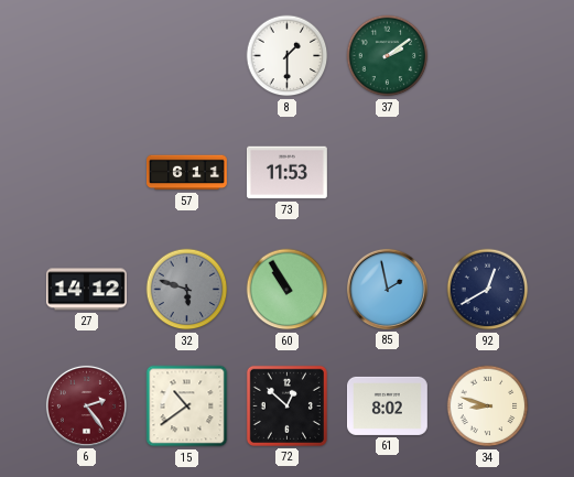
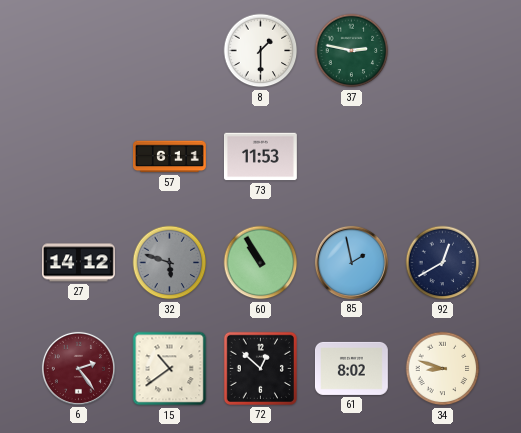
37: 2:09 -> 2:47
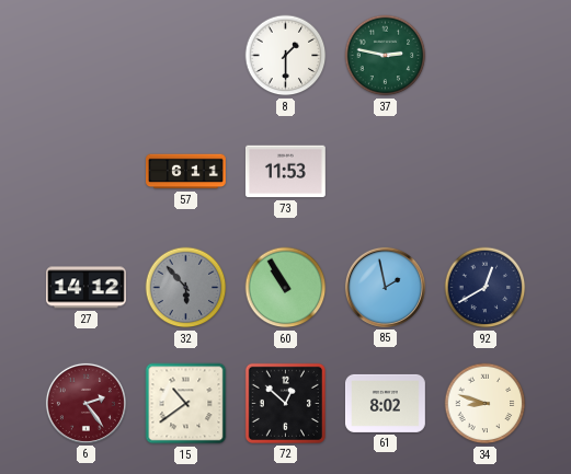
32: 5:48 -> 5:53
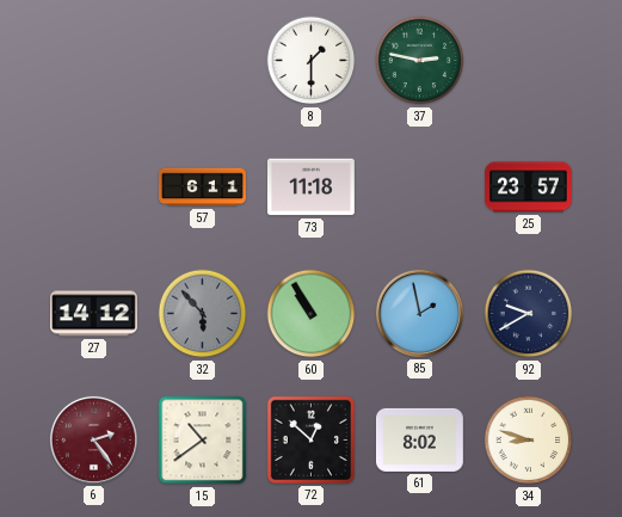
73: 11:53 -> 11:18
25: none -> 23:57
92: 12:40 -> 9:40
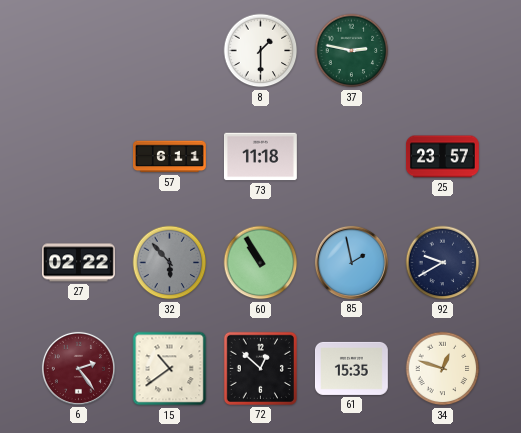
27: 14:12 -> 02:22
61: 8:02 -> 15:35
34: 8:48 -> 12:48
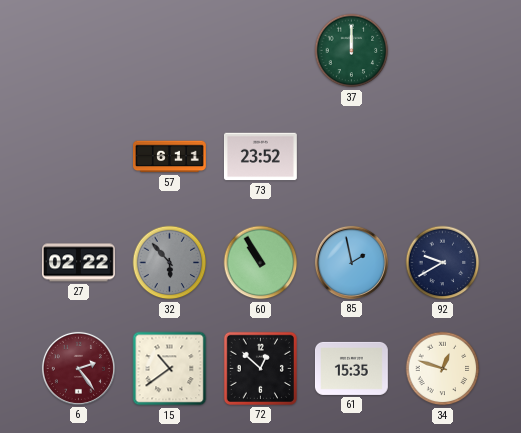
8: 1:30 -> none
37: 2:47 -> 12:00
73: 11:18 -> 23:52
25: 23:57 -> none
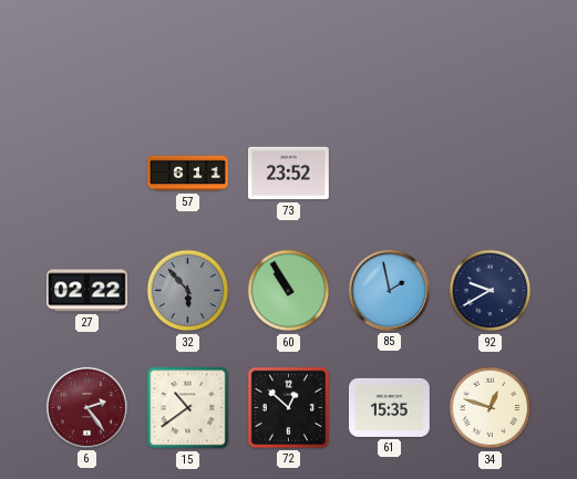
37: 12:00 -> none
